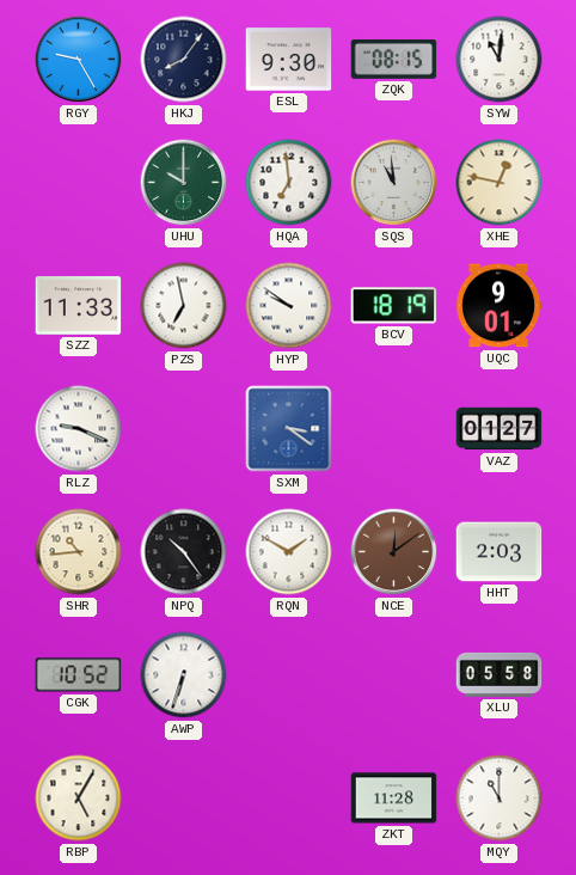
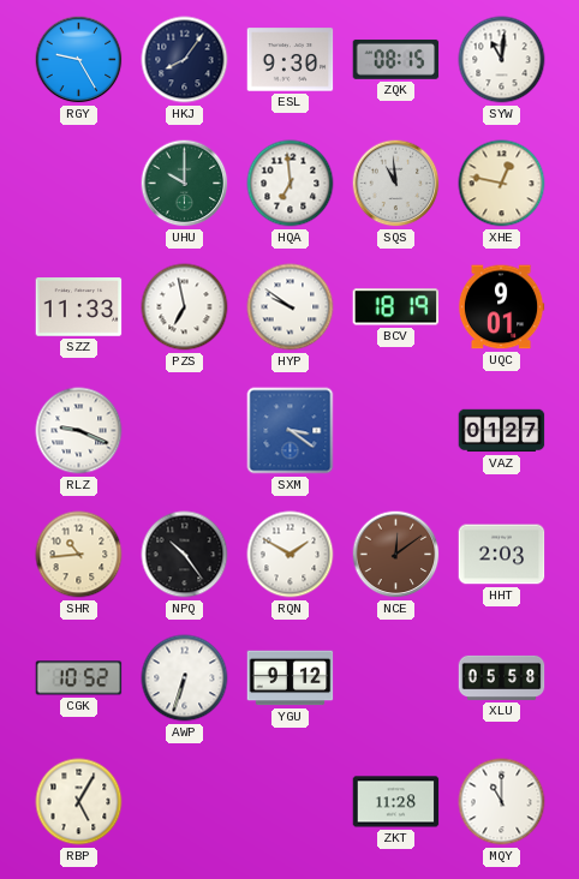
YGU: none -> 9:12
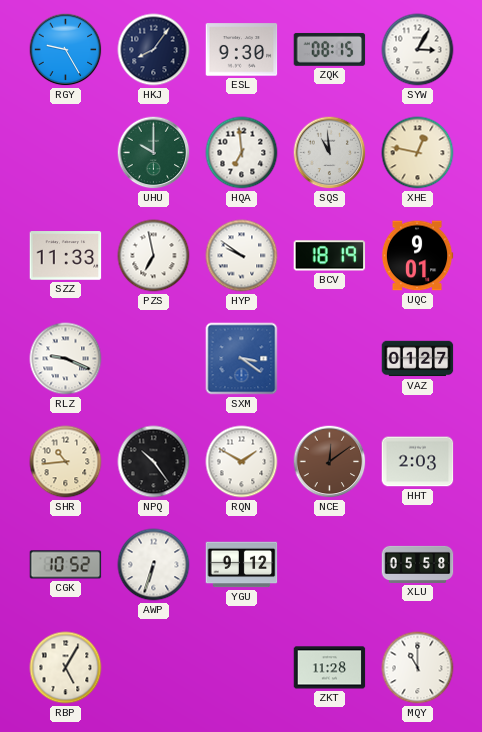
SYW: 11:01 -> 3:05
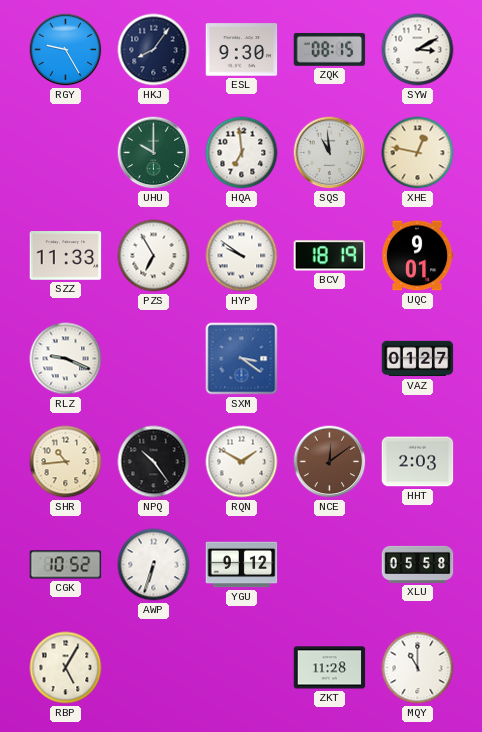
SYW: 3:05 -> 3:10
PZS: 6:58 -> 6:55
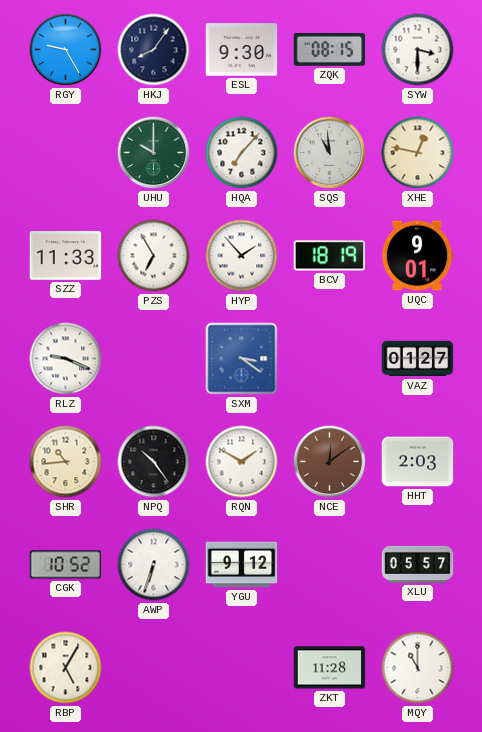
SYW: 3:10 -> 3:30
HQA: 6:59 -> 7:07
HYP: 9:51 -> 1:53
XLU: 05:58 -> 05:57
